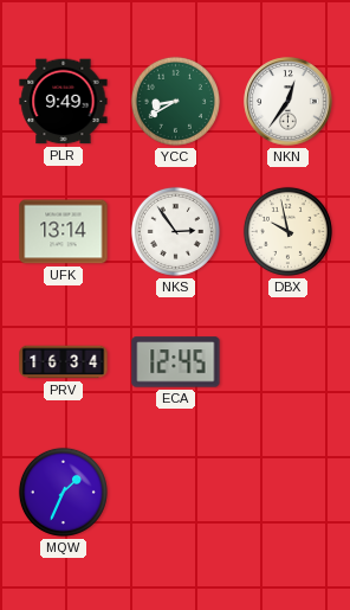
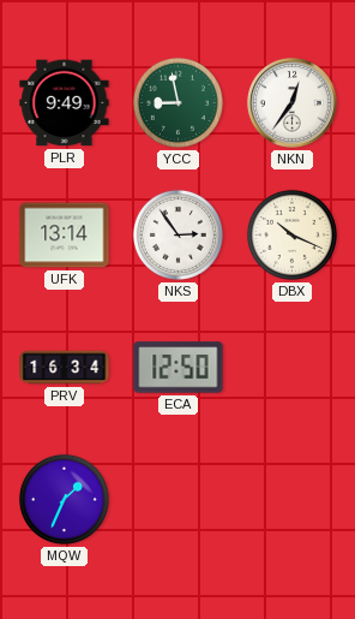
YCC: 8:40 -> 8:58
DBX: 9:58 -> 10:19
ECA: 12:45 -> 12:50
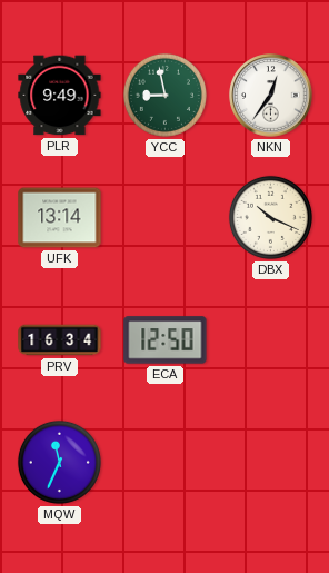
NKS: 2:54 -> none
MQW: 1:34 -> 11:34
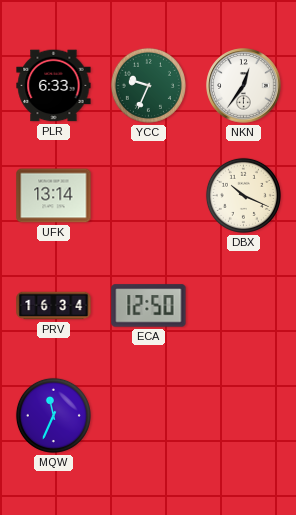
PLR: 9:49 -> 6:33
YCC: 8:58 -> 9:34
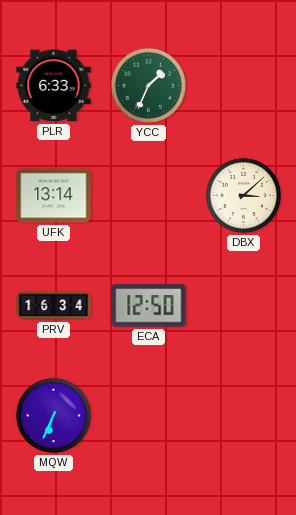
YCC: 9:34 -> 1:34
NKN: 12:36 -> none
DBX: 10:19 -> 3:08
MQW: 11:34 -> 6:34
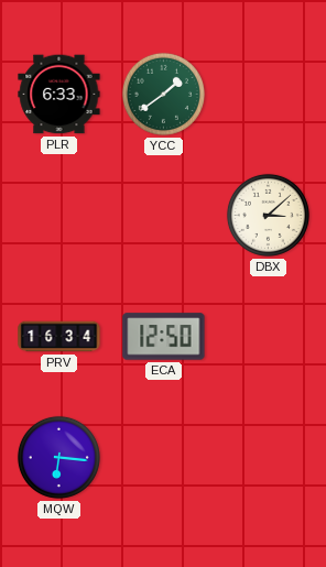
YCC: 1:34 -> 1:39
UFK: 13:14 -> none
MQW: 6:34 -> 6:16
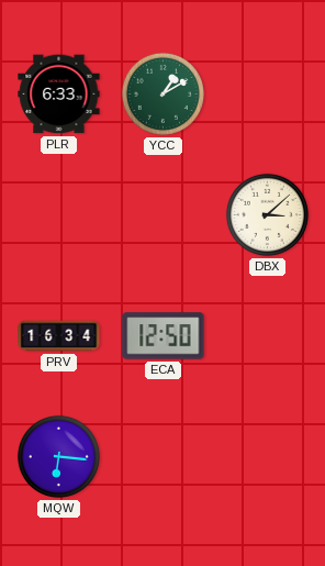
YCC: 1:39 -> 1:10
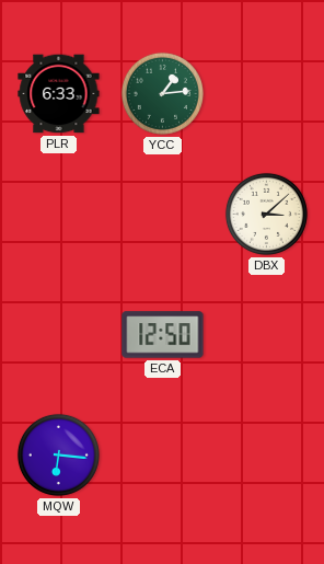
YCC: 1:10 -> 1:14
PRV: 16:34 -> none
